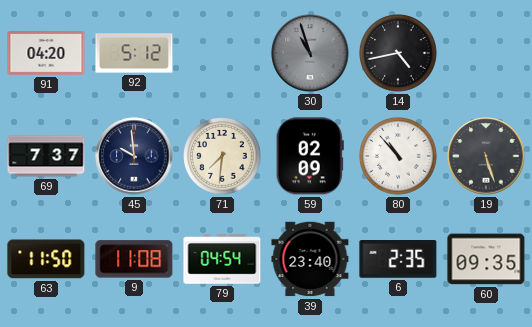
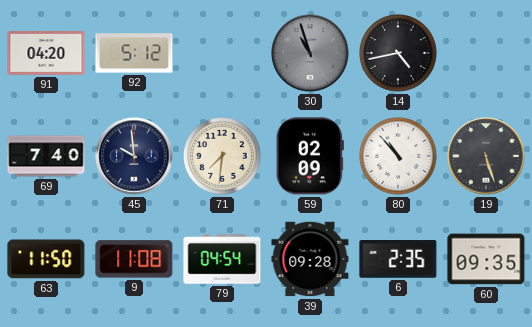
69: 7:37 -> 7:40
39: 23:40 -> 09:28
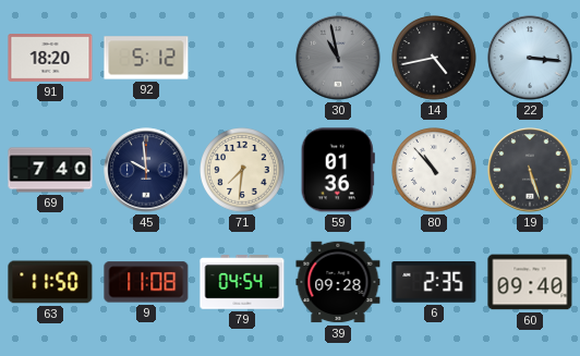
91: 04:20 -> 18:20
30: 10:57 -> 10:58
22: none -> 3:16
59: 02:09 -> 01:36
60: 09:35 -> 09:40
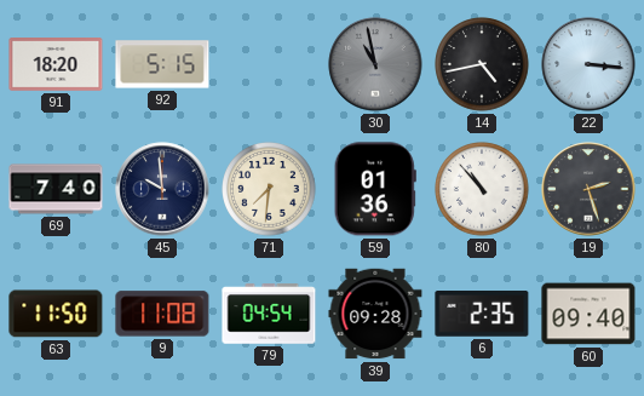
92: 5:12 -> 5:15
19: 5:27 -> 2:27
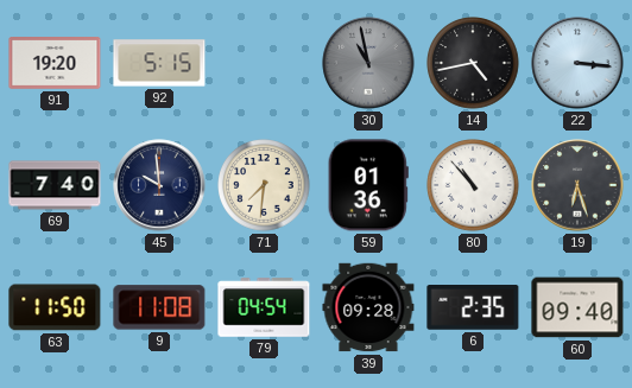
91: 18:20 -> 19:20
19: 2:27 -> 6:27
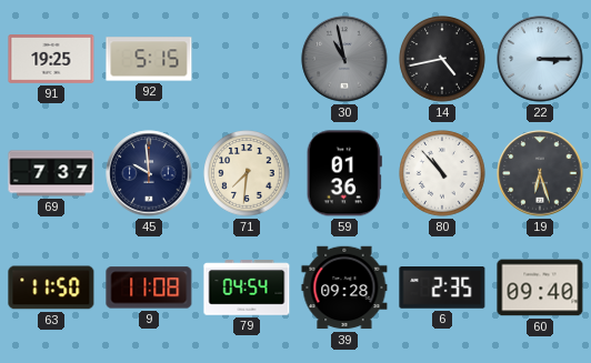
91: 19:20 -> 19:25
22: 3:16 -> 3:15
69: 7:40 -> 7:37
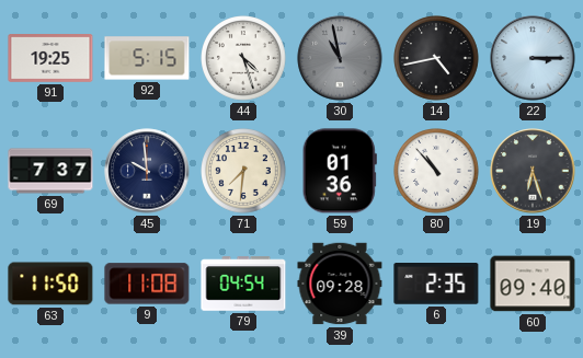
44: none -> 4:27
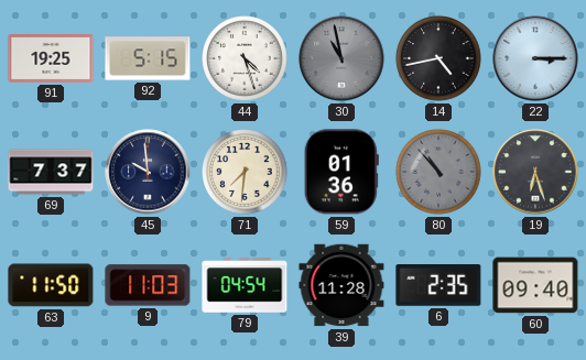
80 dial: white -> grey
9: 11:08 -> 11:03
39: 09:28 -> 11:28
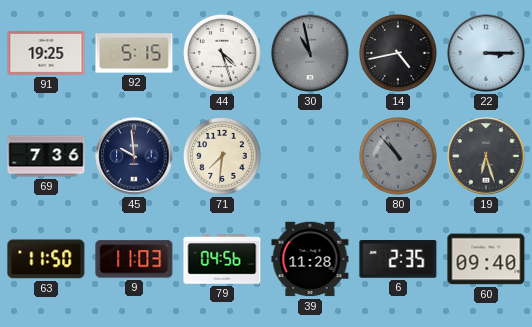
69: 7:37 -> 7:36
59: 01:36 -> none
79: 04:54 -> 04:56
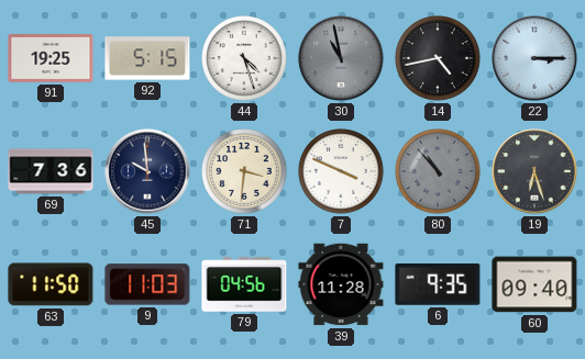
71: 7:31 -> 3:31
7: none -> 3:49
6: 2:35 -> 9:35
